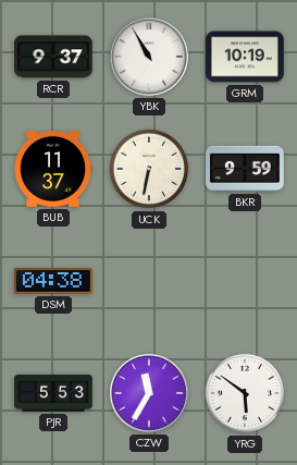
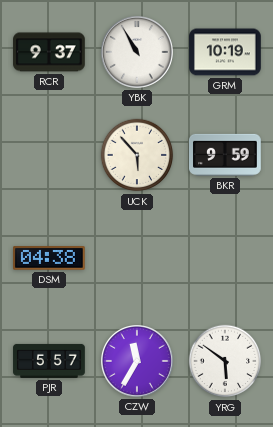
BUB: 11:37 -> none
UCK: 6:32 -> 5:53
PJR: 5:53 -> 5:57
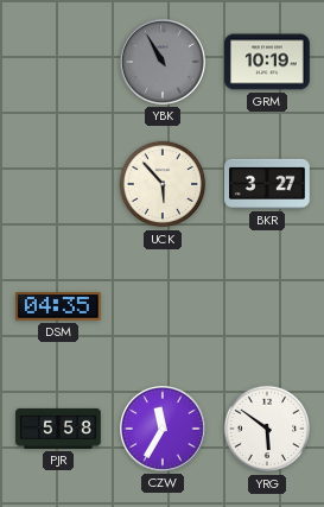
RCR: 9:37 -> none
YBK dial: white -> grey
BKR: 9:59 -> 3:27
DSM: 04:38 -> 04:35
PJR: 5:57 -> 5:58
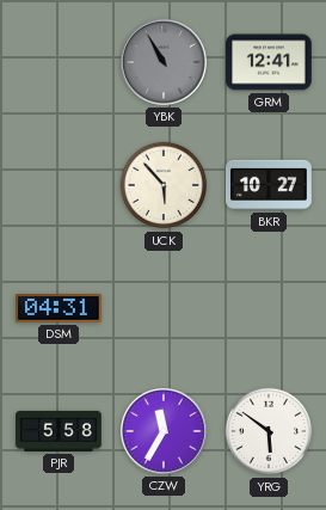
GRM: 10:19 -> 12:41
BKR: 3:27 -> 10:27
DSM: 04:35 -> 04:31
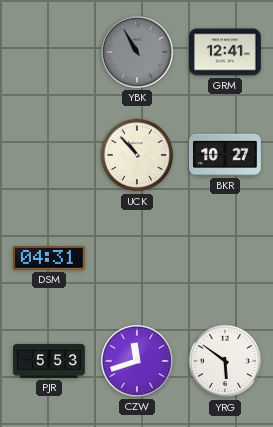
UCK: 5:53 -> 10:53
PJR: 5:58 -> 5:53
CZW: 11:35 -> 11:42
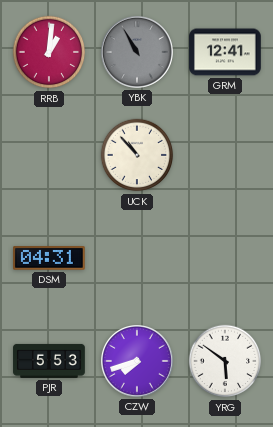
RRB: none -> 1:01
BKR: 10:27 -> none
CZW: 11:42 -> 7:42
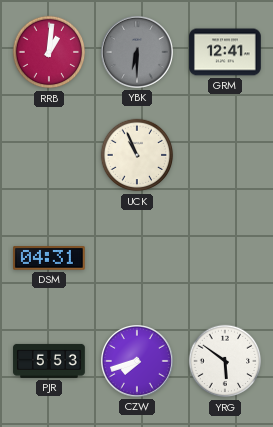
YBK: 10:55 -> 6:30
UCK: 10:53 -> 10:56
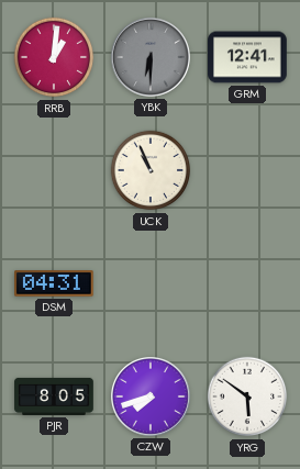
PJR: 5:53 -> 8:05
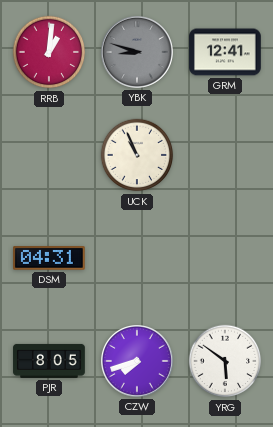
YBK: 6:30 -> 8:48
